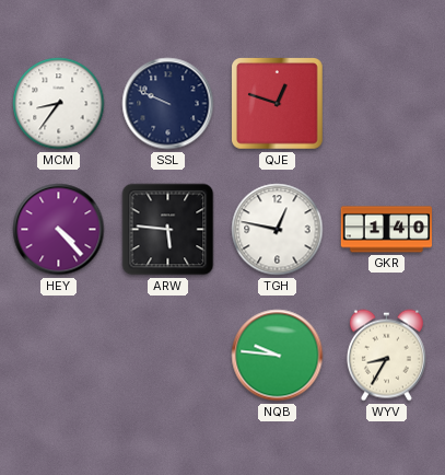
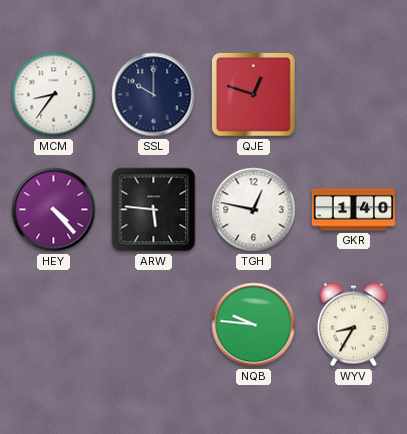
SSL: 9:49 -> 10:00
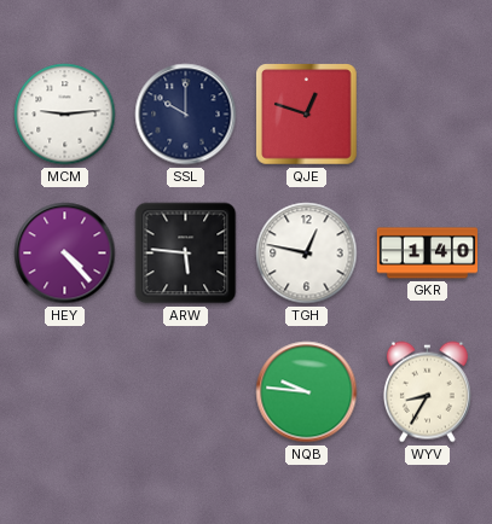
MCM: 8:36 -> 9:14
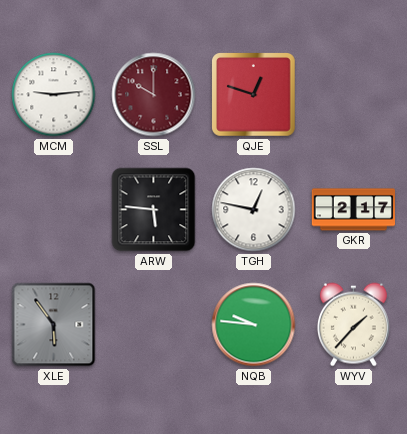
SSL dial: navy -> burgundy
HEY: 4:23 -> none
GKR: 1:40 -> 2:17
XLE: none -> 5:54
WYV: 8:35 -> 1:37
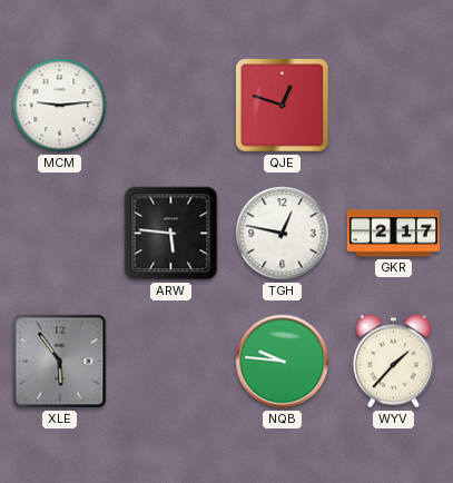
SSL: 10:00 -> none
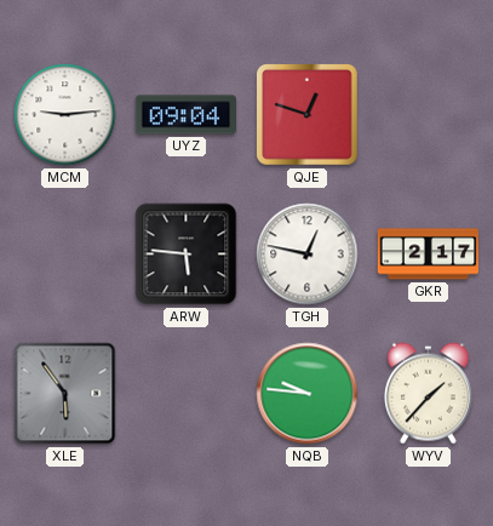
UYZ: none -> 09:04
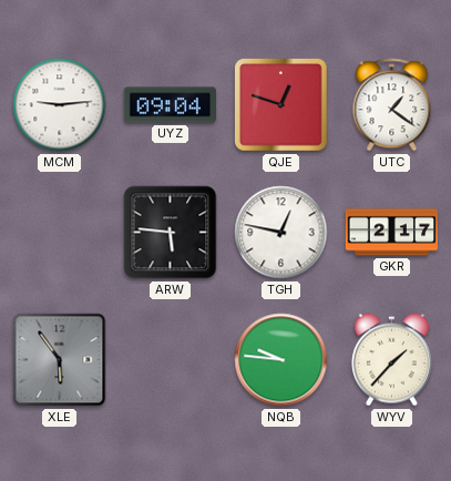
UTC: none -> 1:21
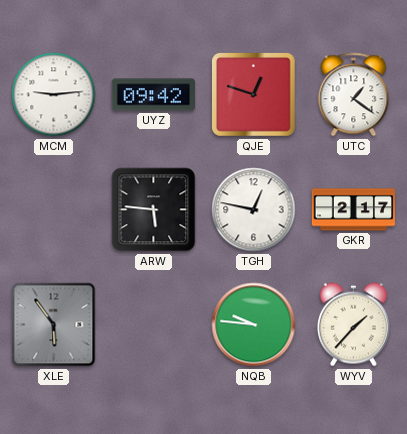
UYZ: 09:04 -> 09:42
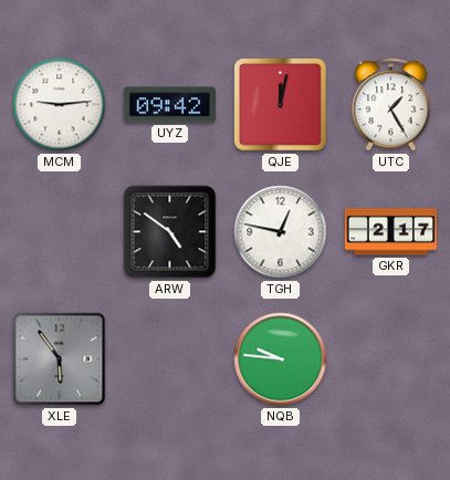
QJE: 12:48 -> 12:02
UTC: 1:21 -> 1:25
ARW: 5:46 -> 4:51
WYV: 1:37 -> none
